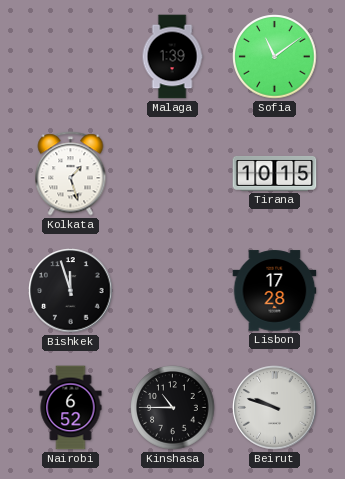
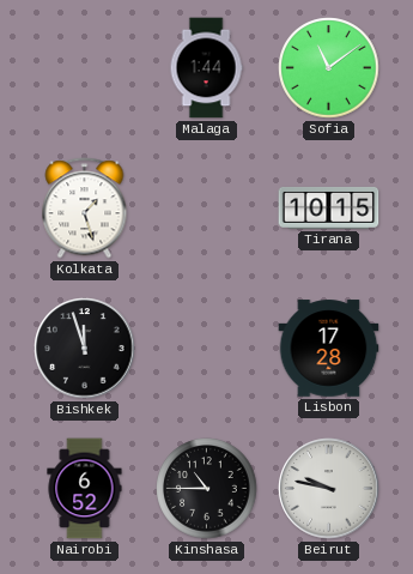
Malaga: 1:39 -> 1:44
Beirut: 9:48 -> 9:47
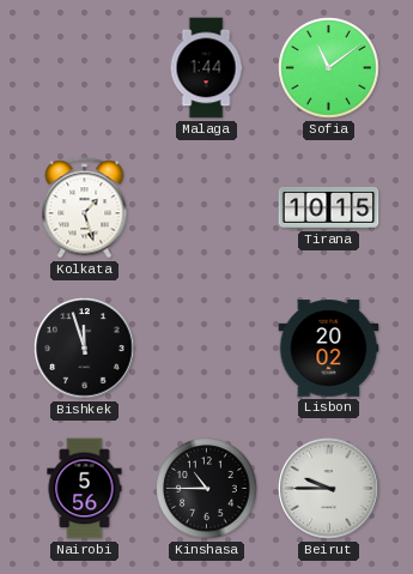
Lisbon: 17:28 -> 20:02
Nairobi: 6:52 -> 5:56
Beirut: 9:47 -> 9:45
